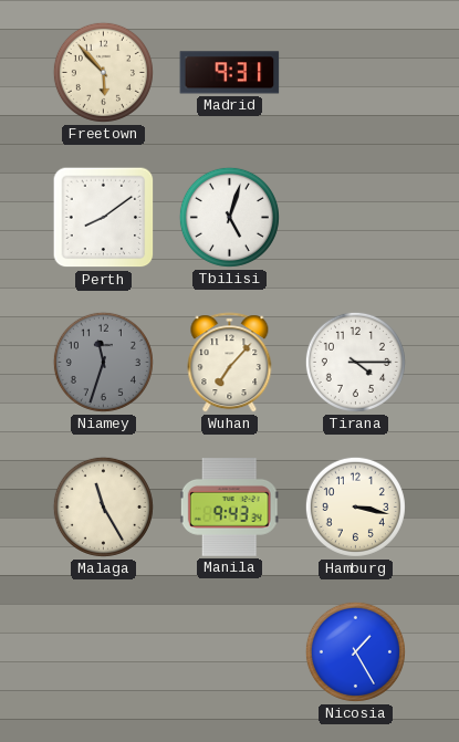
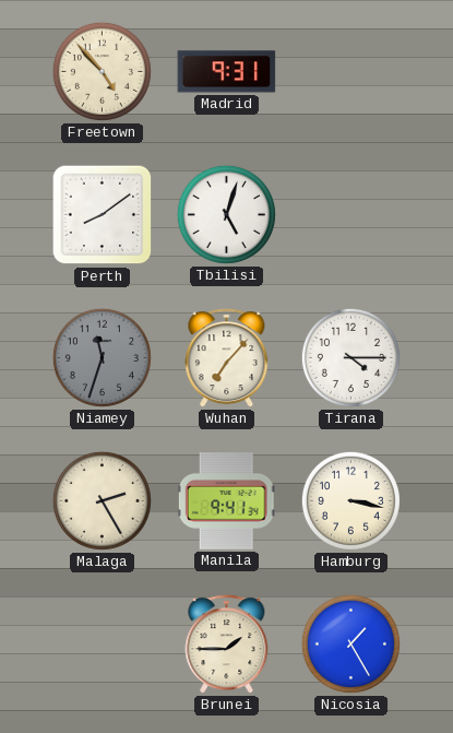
Freetown: 5:53 -> 4:53
Malaga: 11:25 -> 2:25
Manila: 9:43 -> 9:41
Brunei: none -> 1:45
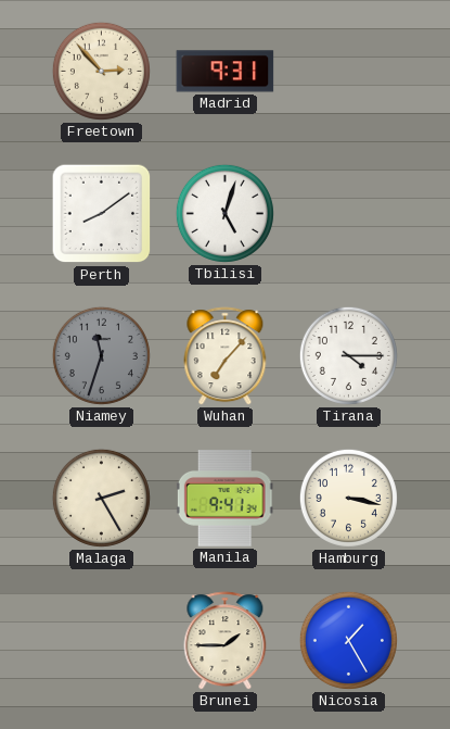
Freetown: 4:53 -> 2:53
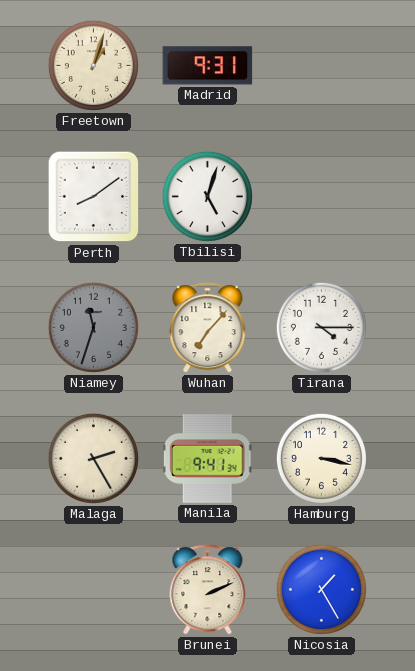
Freetown: 2:53 -> 1:03
Brunei: 1:45 -> 2:11
